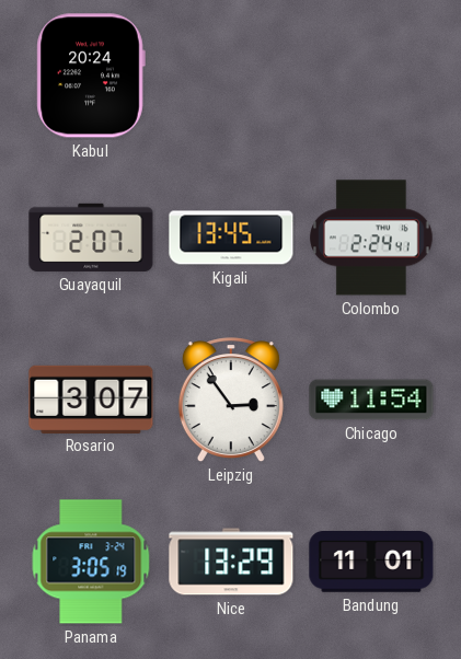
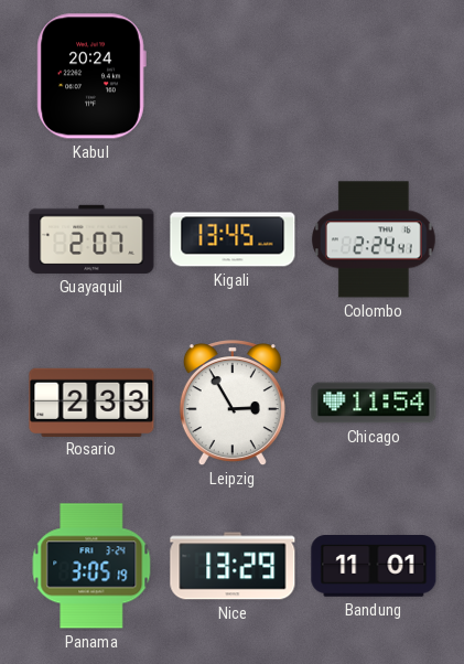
Rosario: 3:07 -> 2:33
Leipzig: 2:54 -> 2:55
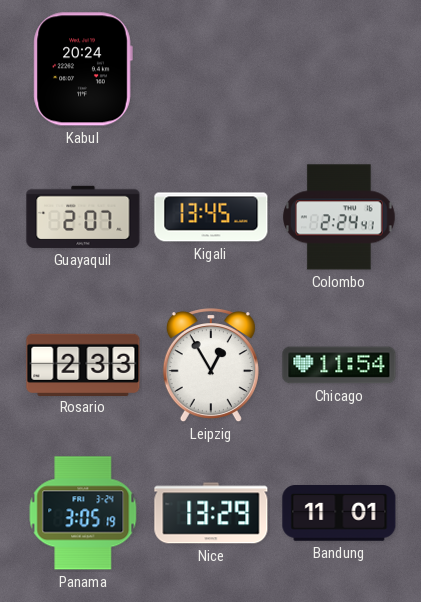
Leipzig: 2:55 -> 12:55
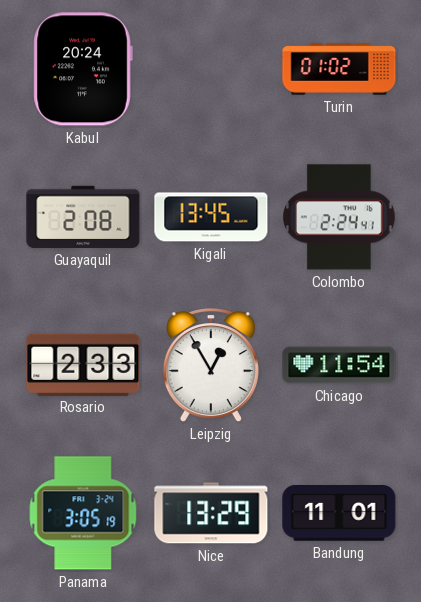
Turin: none -> 01:02
Guayaquil: 2:07 -> 2:08
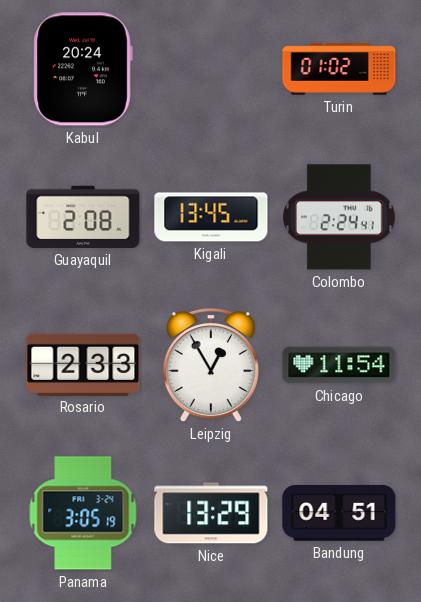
Bandung: 11:01 -> 04:51
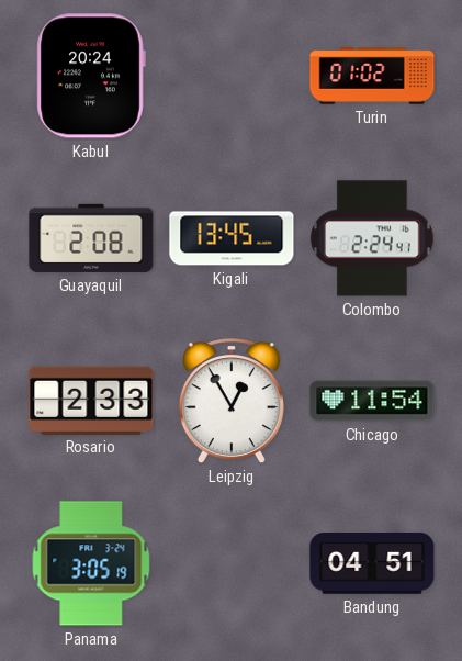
Nice: 13:29 -> none
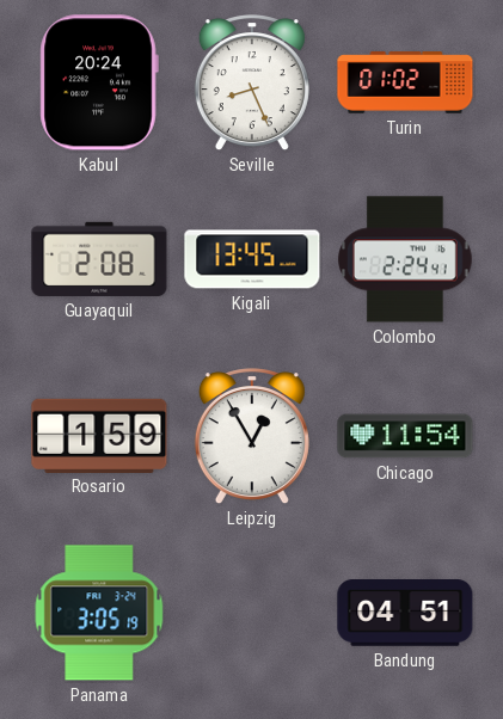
Seville: none -> 8:26
Rosario: 2:33 -> 1:59
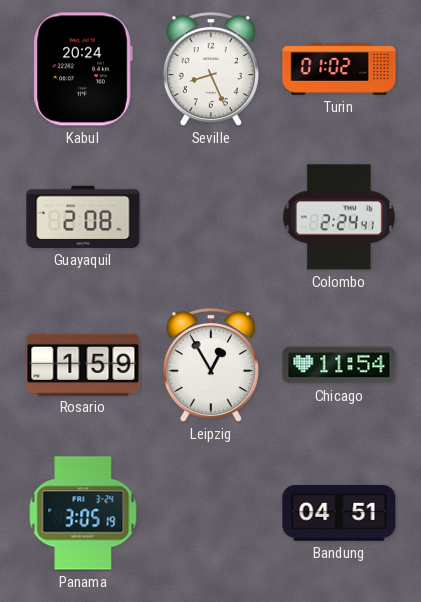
Kigali: 13:45 -> none
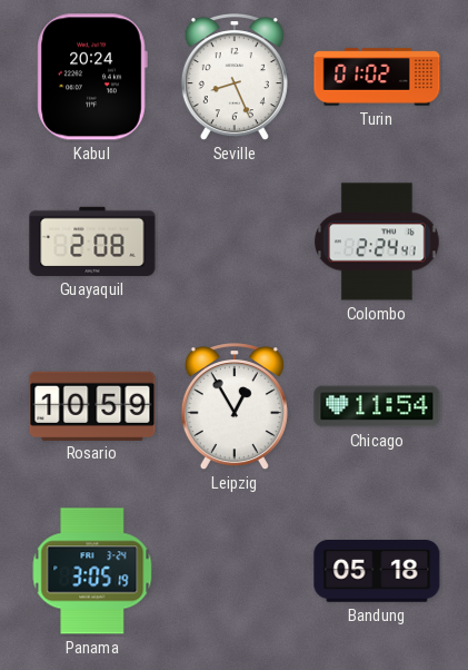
Rosario: 1:59 -> 10:59
Bandung: 04:51 -> 05:18
